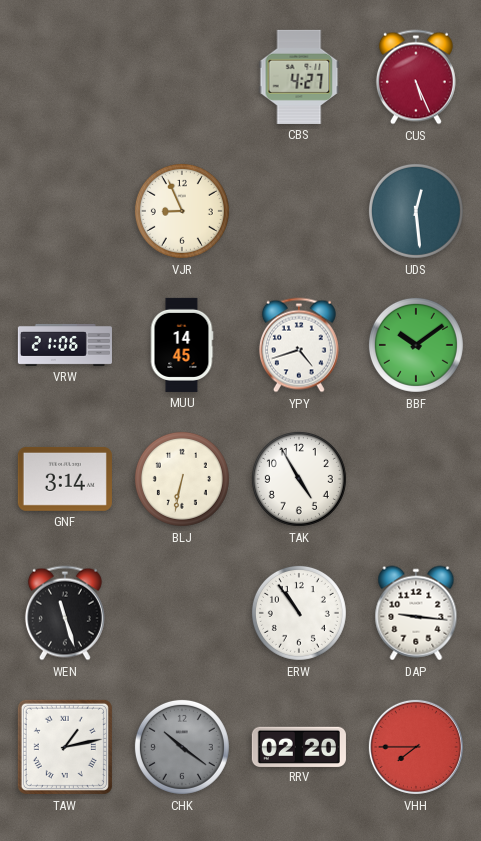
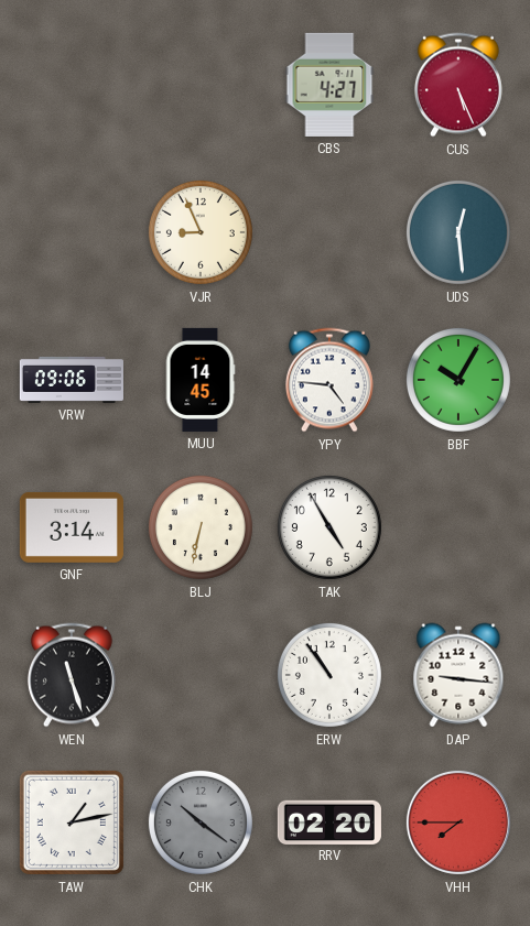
VRW: 21:06 -> 09:06
YPY: 4:42 -> 4:46
BBF: 10:09 -> 10:05
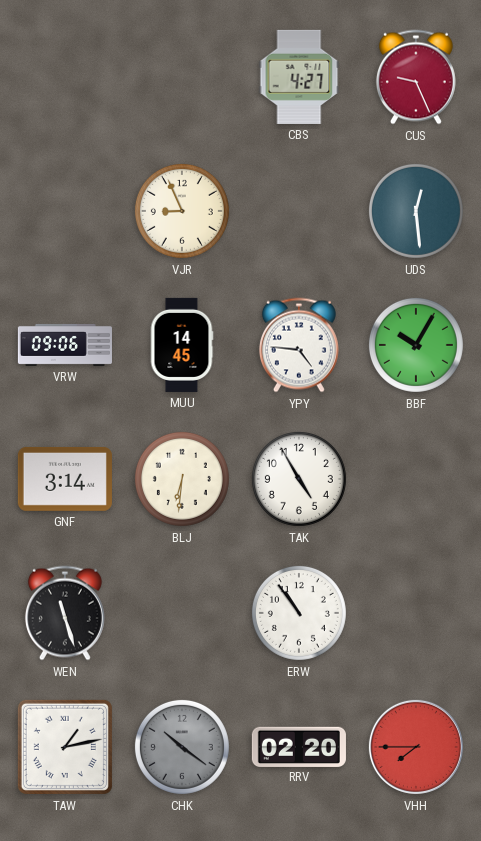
CUS: 5:26 -> 9:26
BLJ: 6:32 -> 6:31
DAP: 9:16 -> none
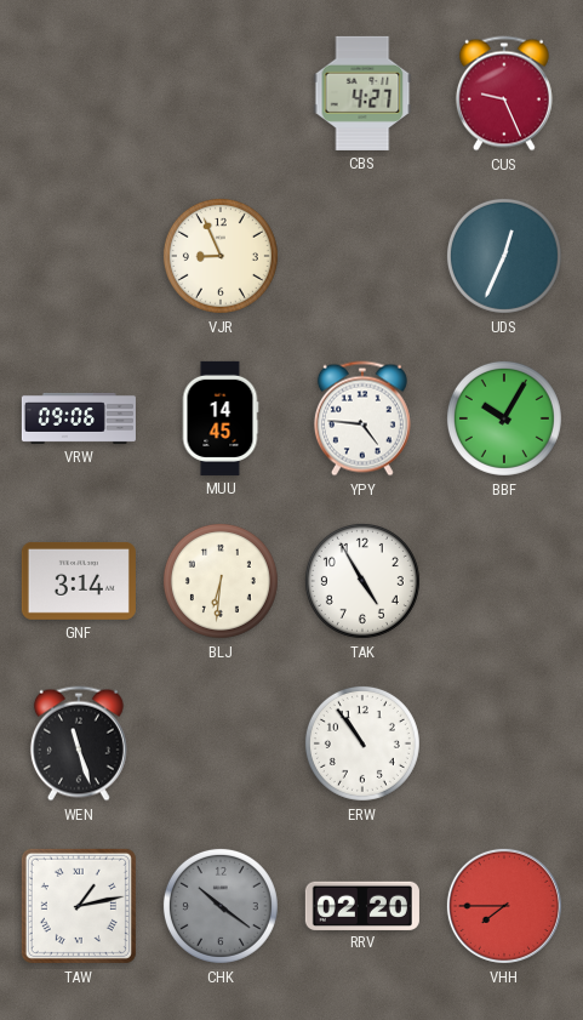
UDS: 12:29 -> 12:34
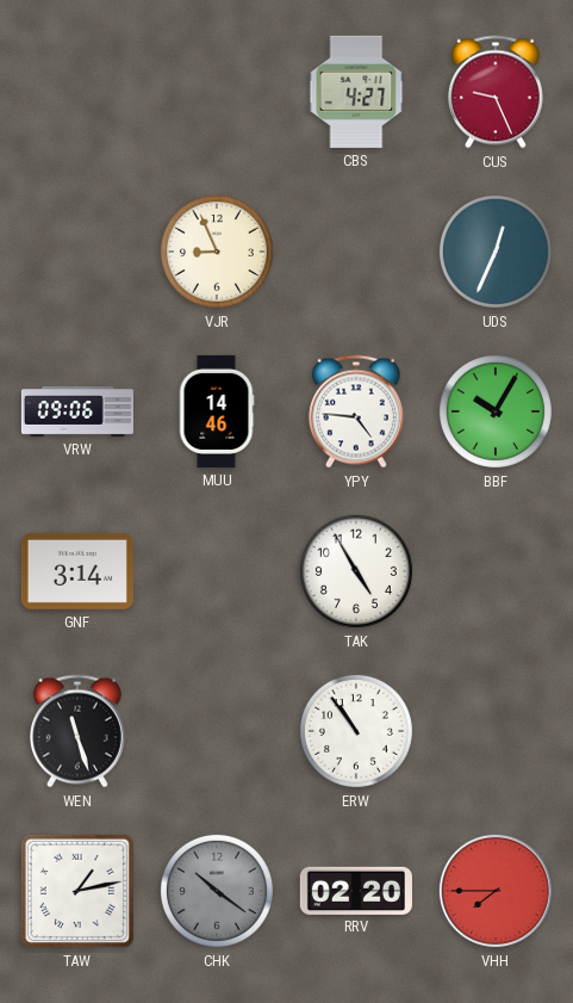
MUU: 14:45 -> 14:46
BLJ: 6:31 -> none
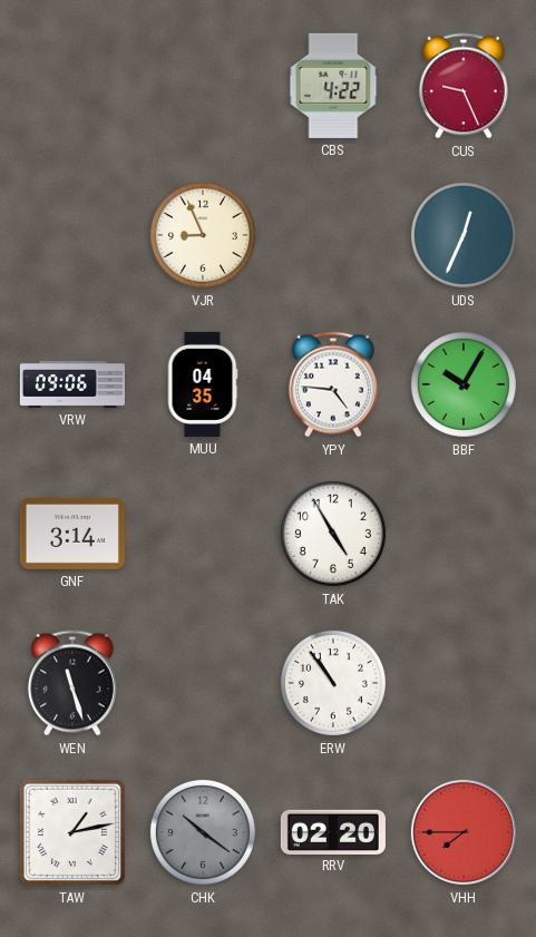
CBS: 4:27 -> 4:22
MUU: 14:46 -> 04:35
